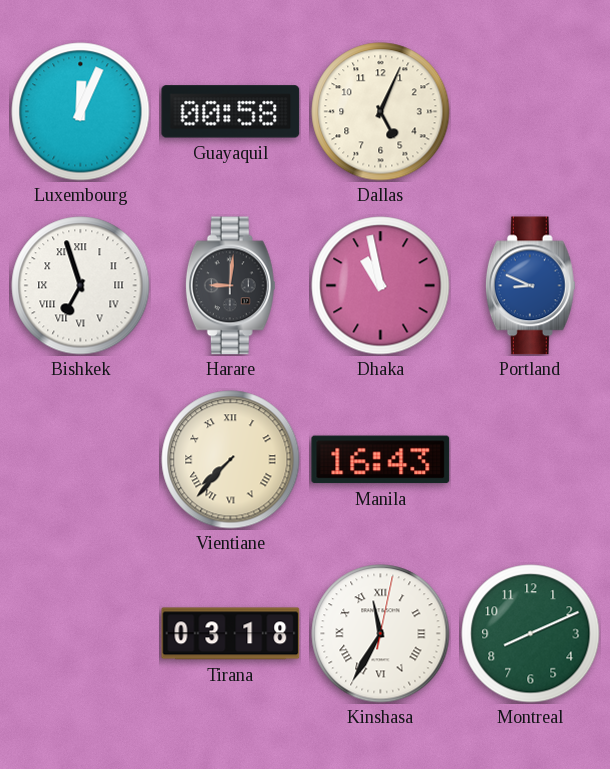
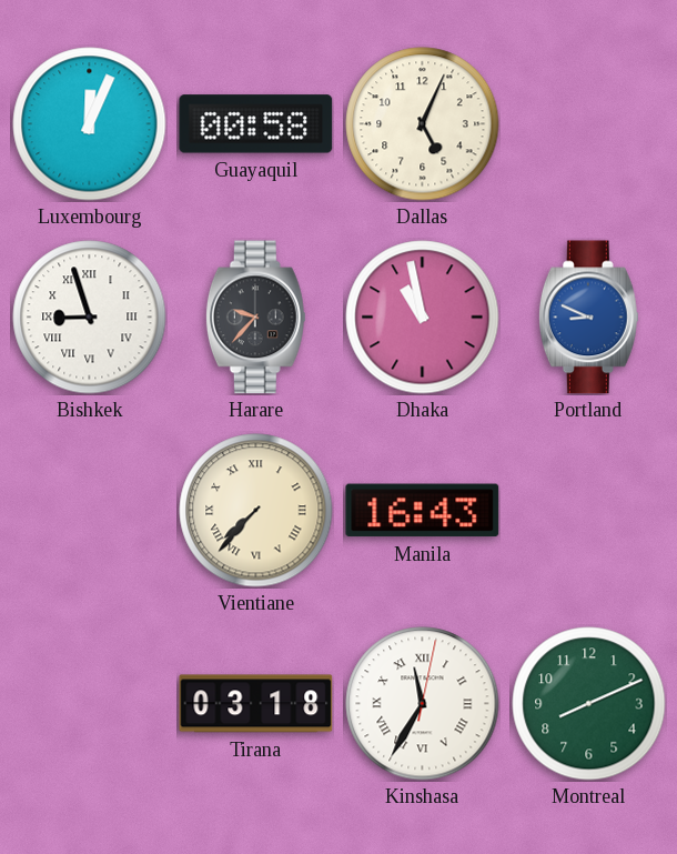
Bishkek: 6:57 -> 8:57
Harare: 9:01 -> 9:37
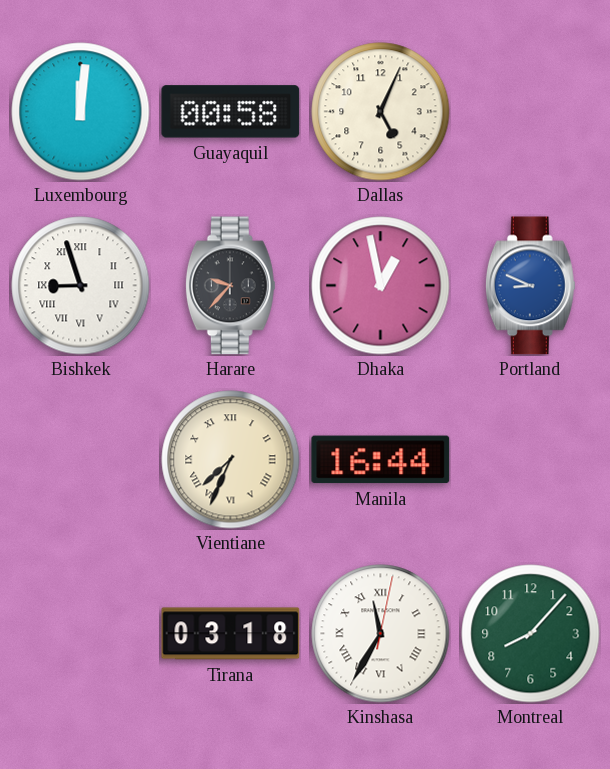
Luxembourg: 12:04 -> 12:01
Dhaka: 10:58 -> 12:58
Vientiane: 7:37 -> 7:34
Manila: 16:43 -> 16:44
Montreal: 8:11 -> 8:07
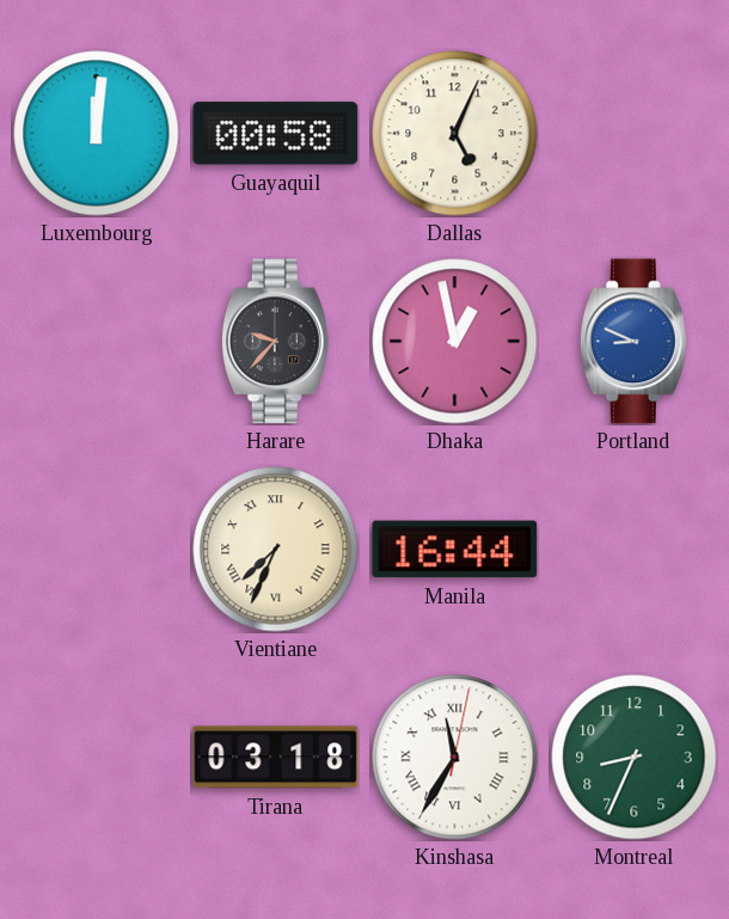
Bishkek: 8:57 -> none
Montreal: 8:07 -> 8:34
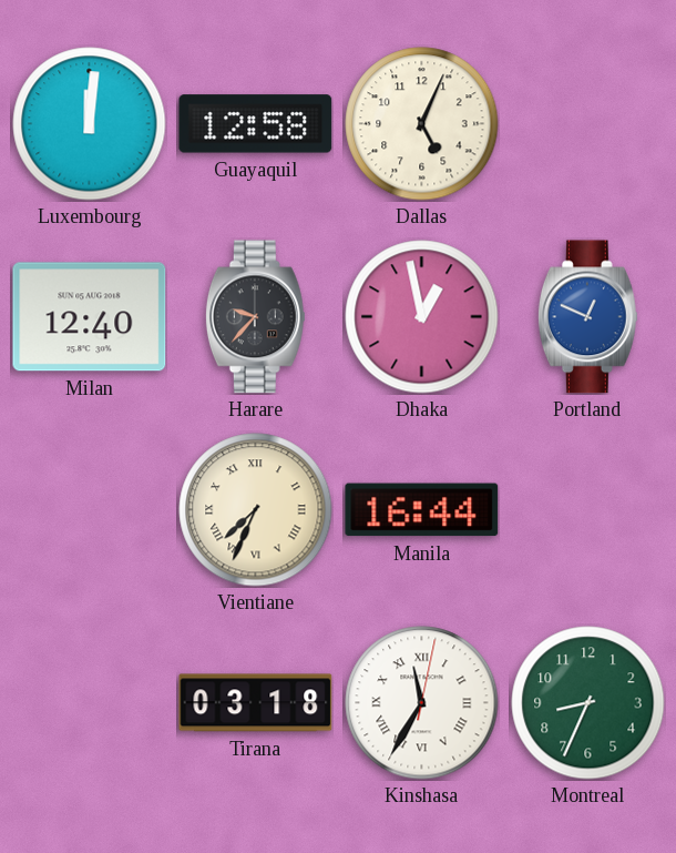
Guayaquil: 00:58 -> 12:58
Milan: none -> 12:40
Portland: 8:49 -> 12:49
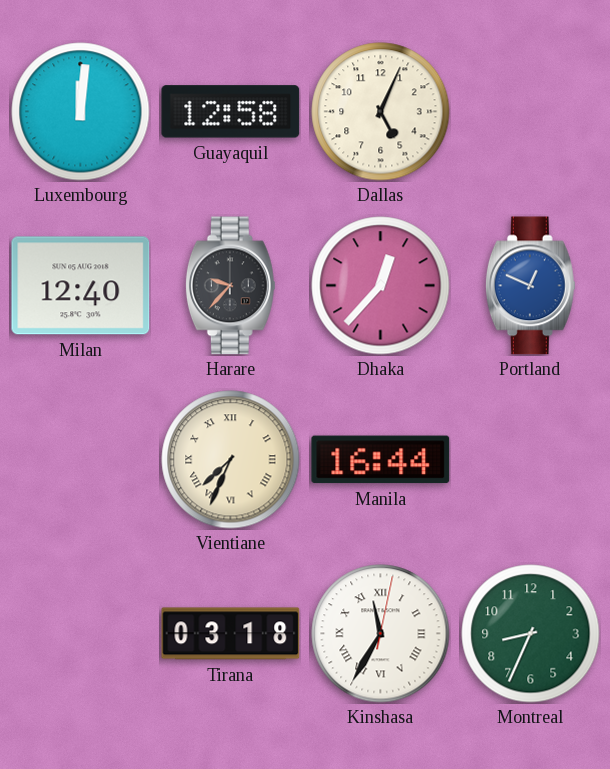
Dhaka: 12:58 -> 12:37
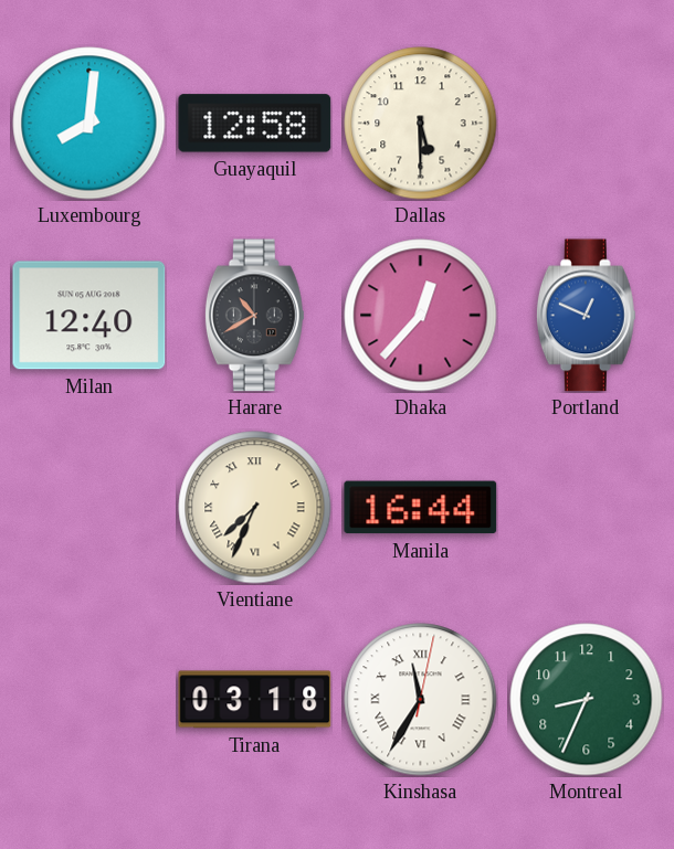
Luxembourg: 12:01 -> 8:01
Dallas: 5:04 -> 5:30
Harare: 9:37 -> 10:40
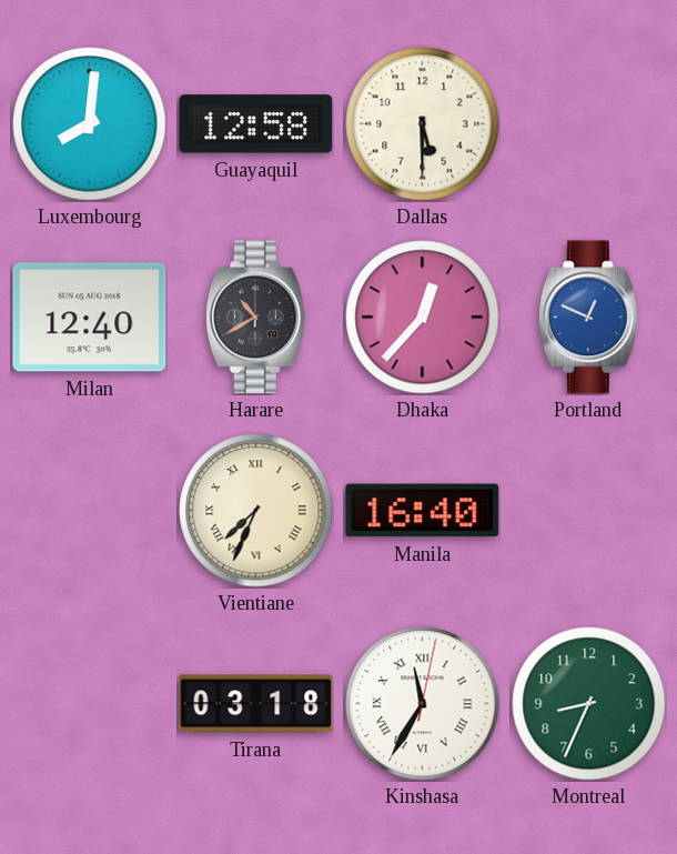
Manila: 16:44 -> 16:40
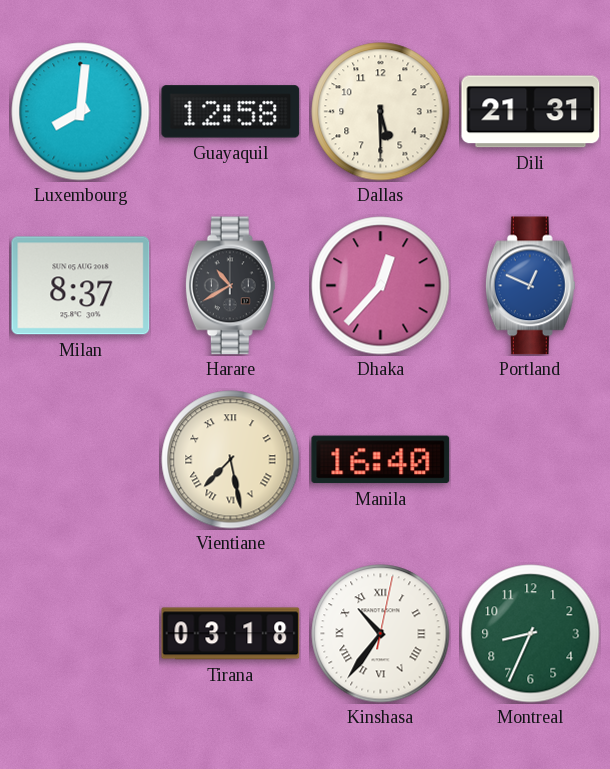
Dili: none -> 21:31
Milan: 12:40 -> 8:37
Vientiane: 7:34 -> 7:28
Kinshasa: 11:35 -> 10:36
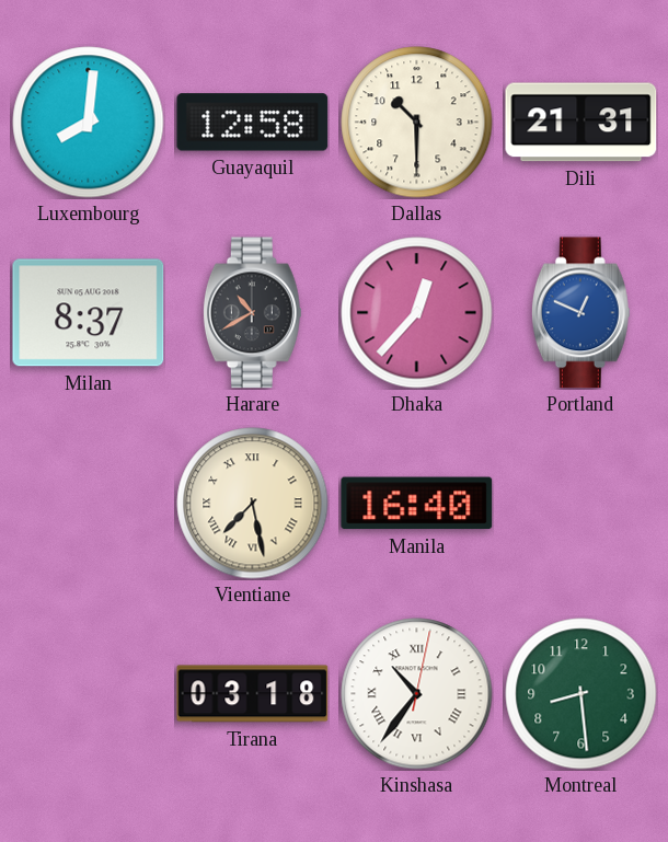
Dallas: 5:30 -> 10:30
Montreal: 8:34 -> 8:29
